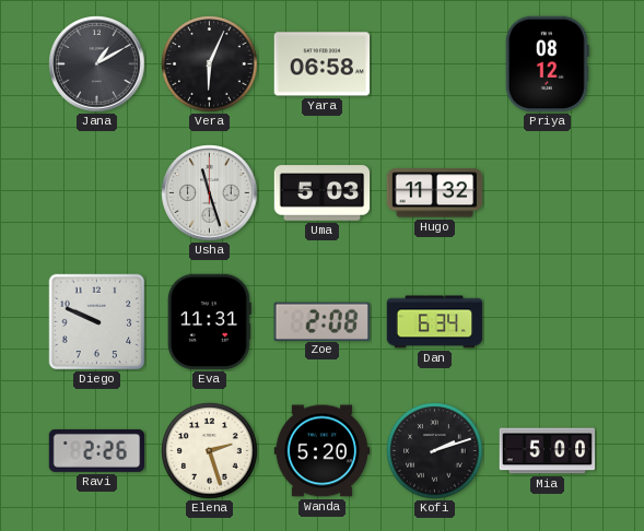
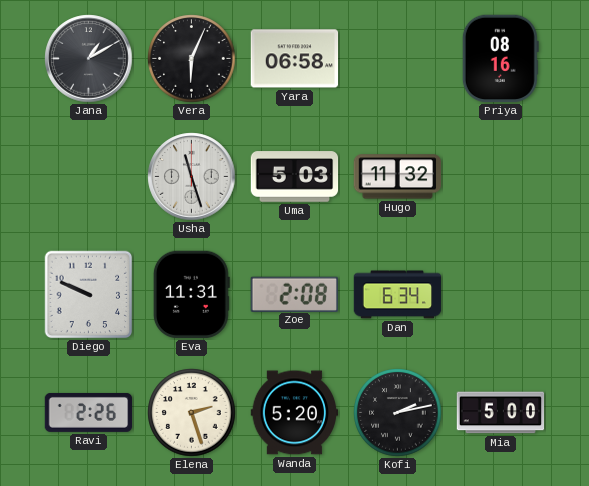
Priya: 08:12 -> 08:16
Kofi: 2:12 -> 2:13
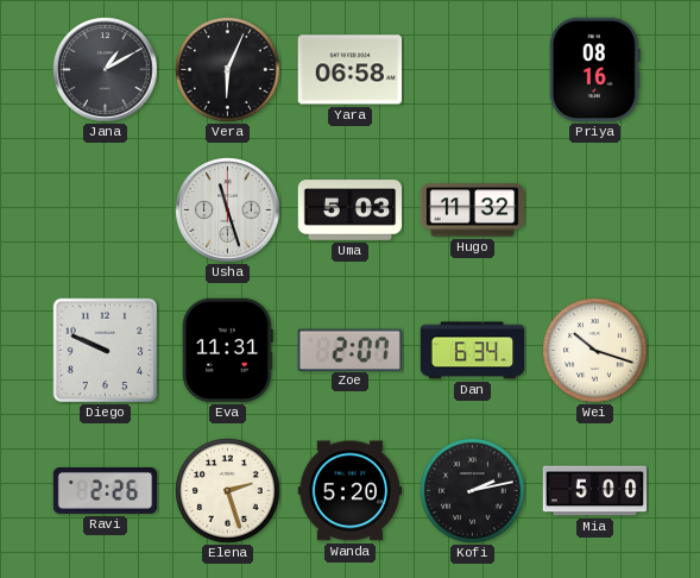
Zoe: 2:08 -> 2:07
Wei: none -> 10:18
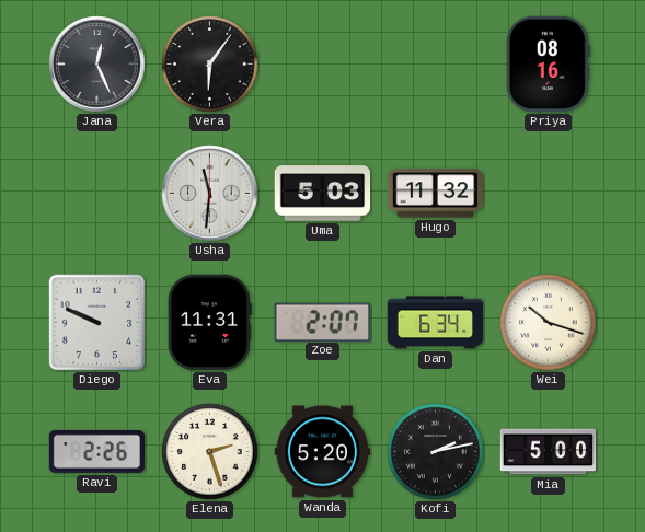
Jana: 1:10 -> 12:26
Vera: 6:04 -> 6:06
Yara: 06:58 -> none
Usha: 11:27 -> 11:31
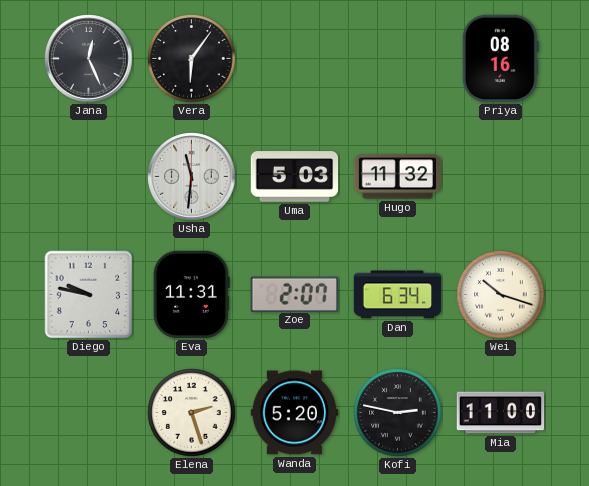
Diego: 9:49 -> 9:47
Ravi: 2:26 -> none
Kofi: 2:13 -> 2:47
Mia: 5:00 -> 11:00
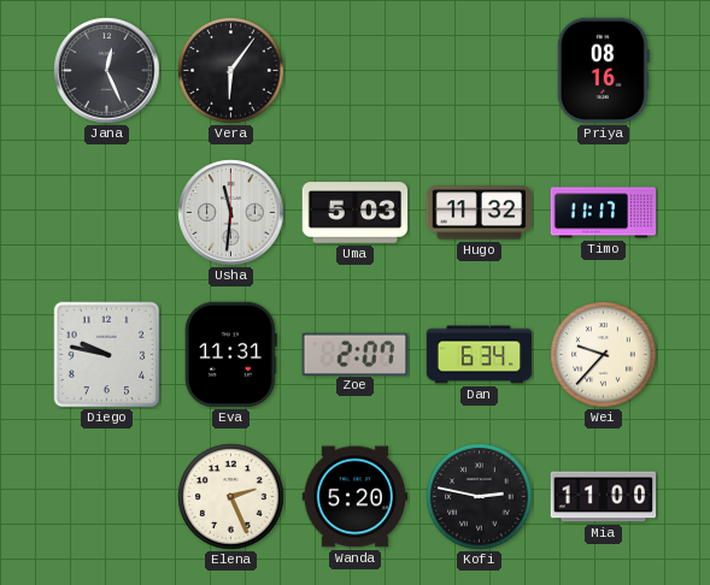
Timo: none -> 11:17
Wei: 10:18 -> 9:37
Elena: 2:27 -> 2:26
